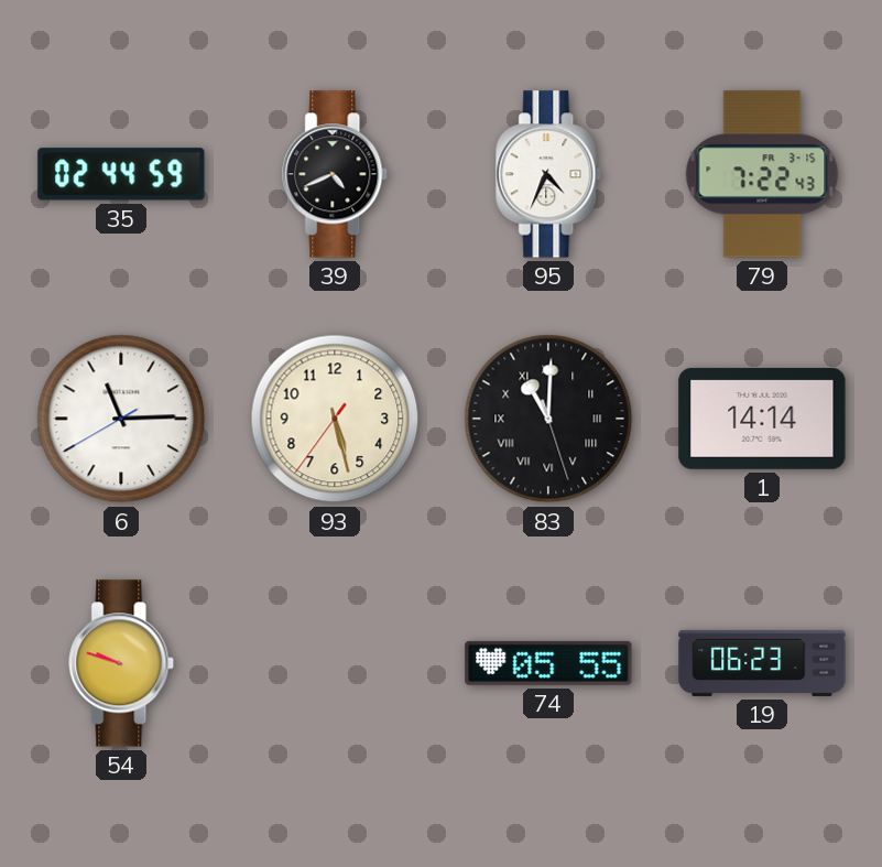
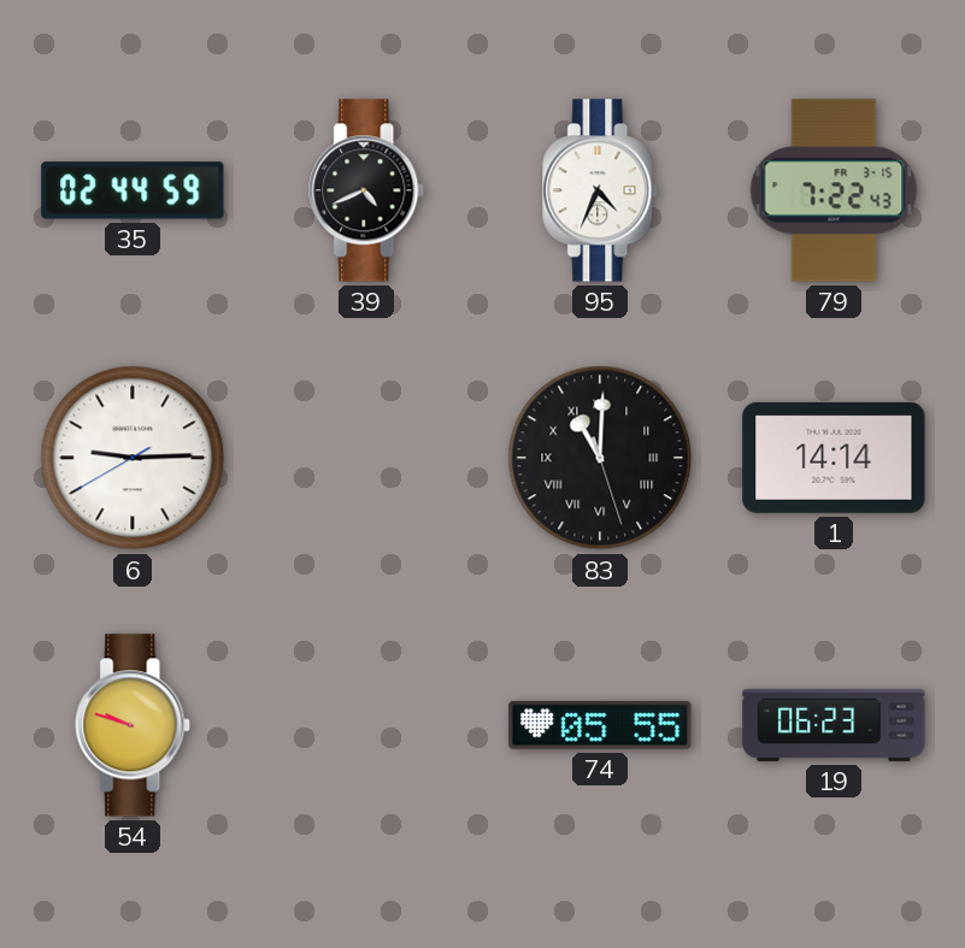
6: 11:14 -> 9:14
93: 5:27 -> none
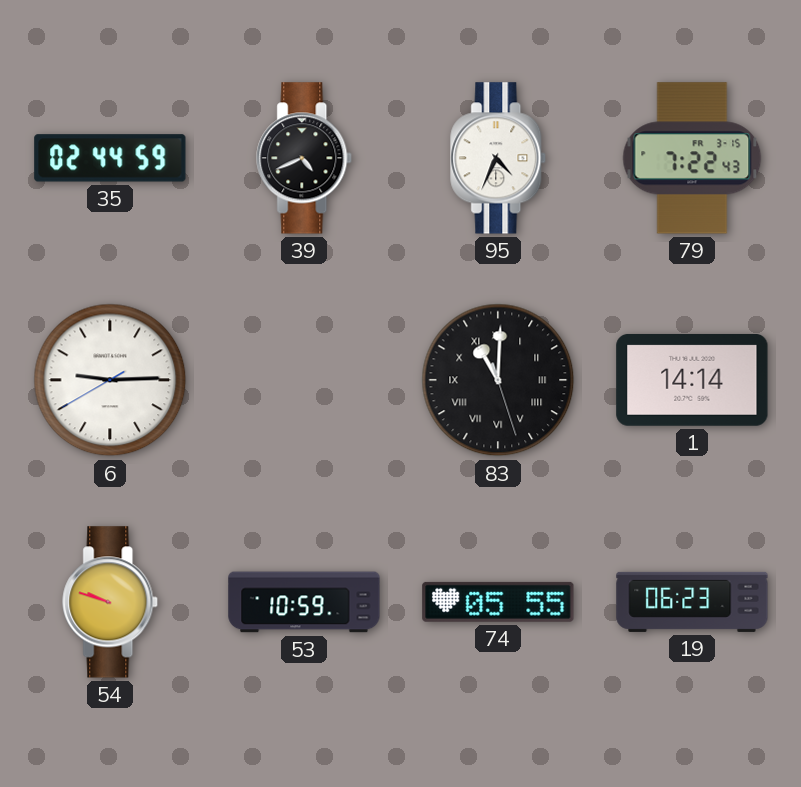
53: none -> 10:59
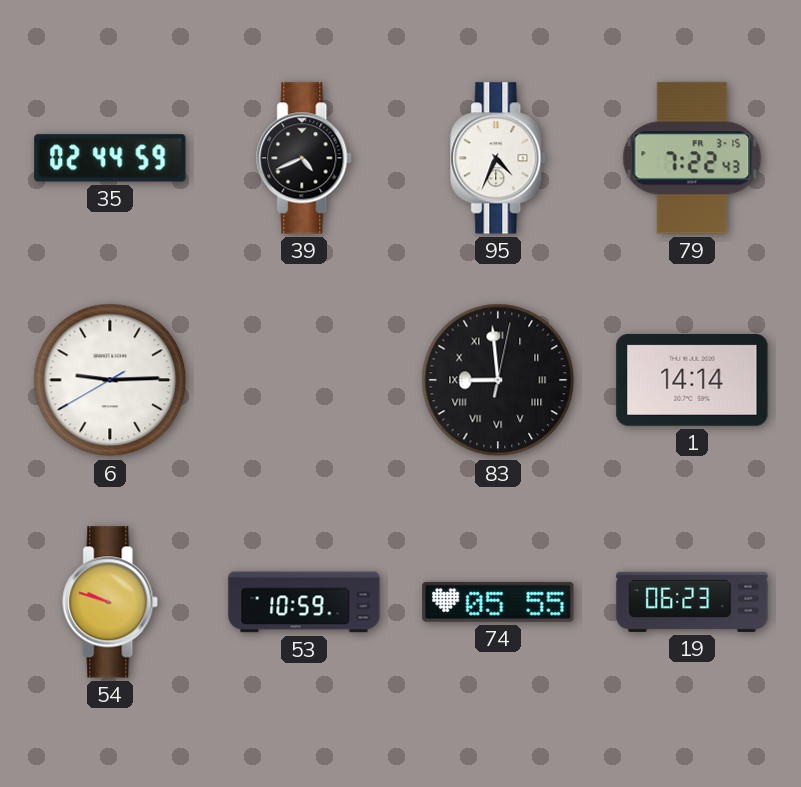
83: 11:00 -> 8:59
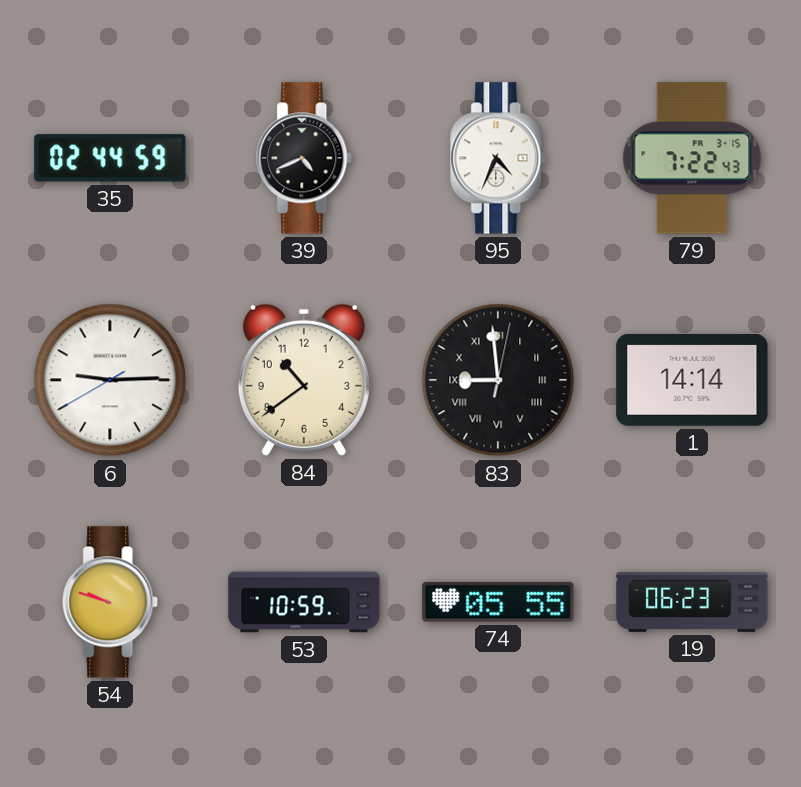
84: none -> 10:39
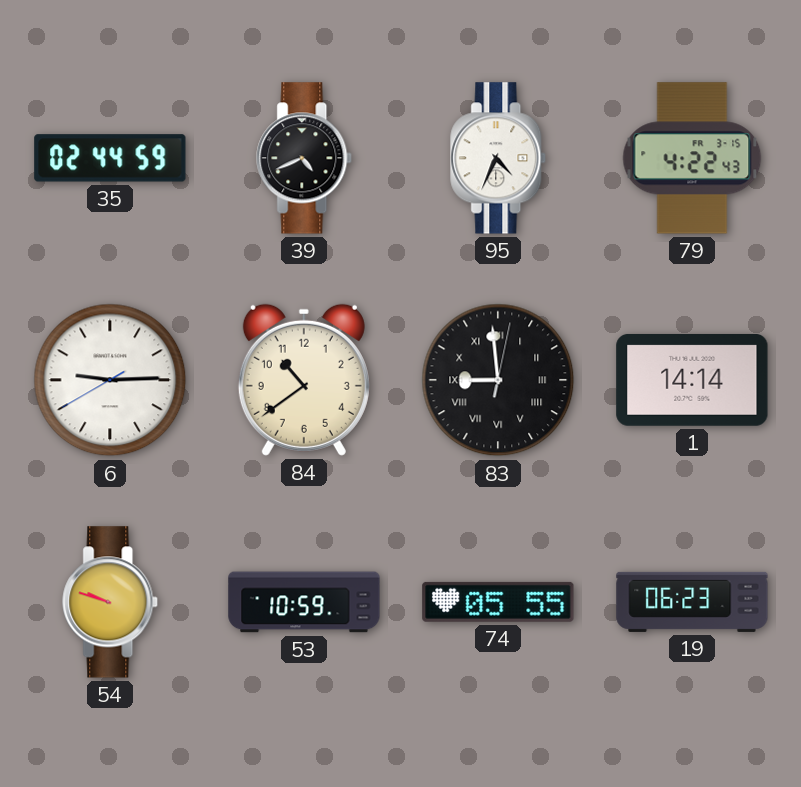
79: 7:22 -> 4:22
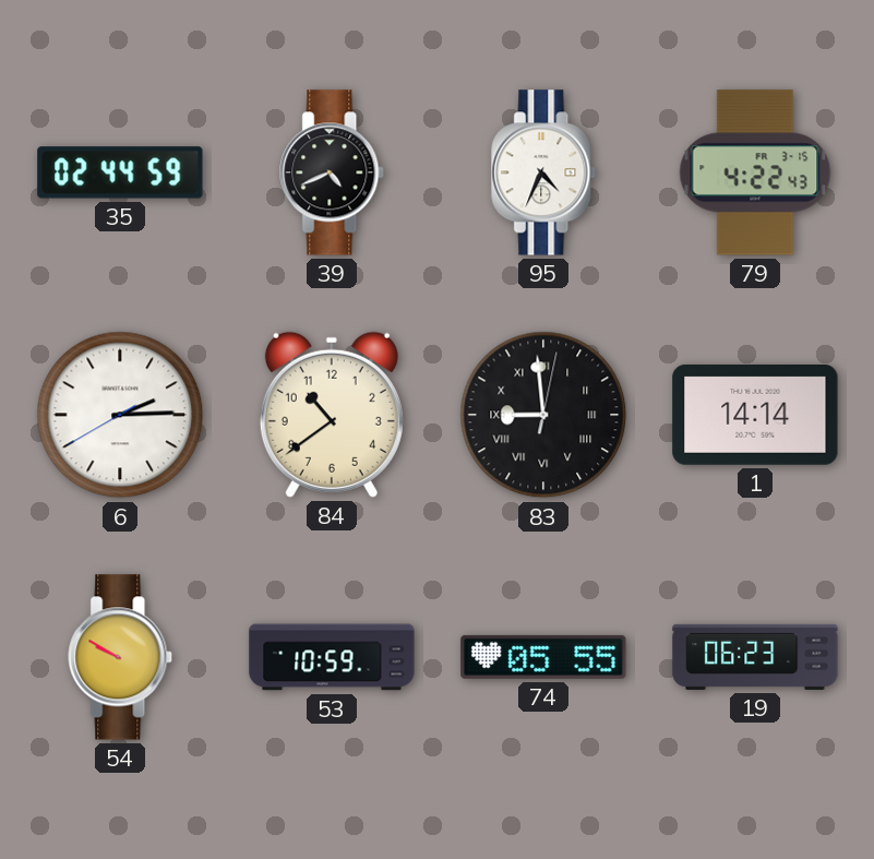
6: 9:14 -> 2:14
54: 9:48 -> 9:50
